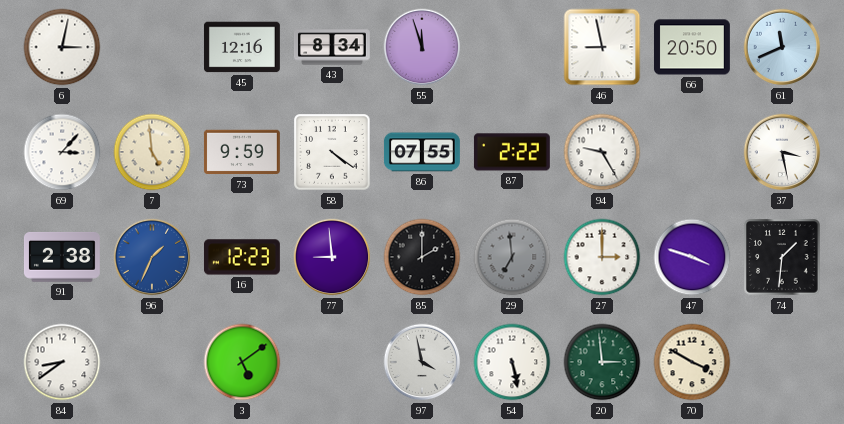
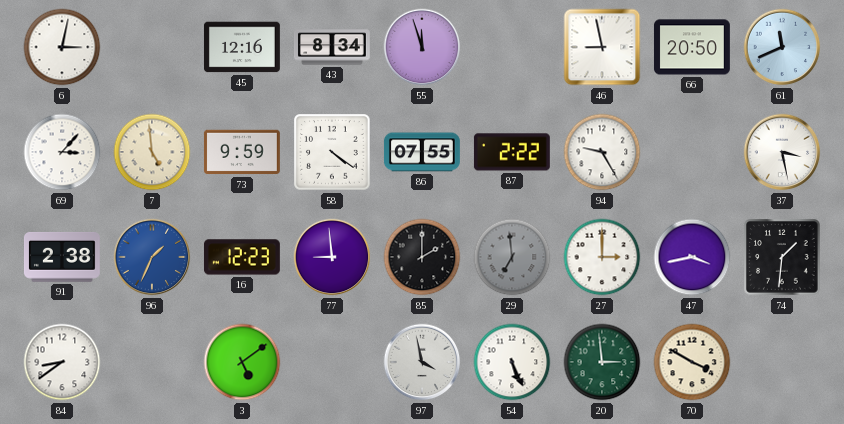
47: 3:48 -> 3:43
54: 5:28 -> 5:26
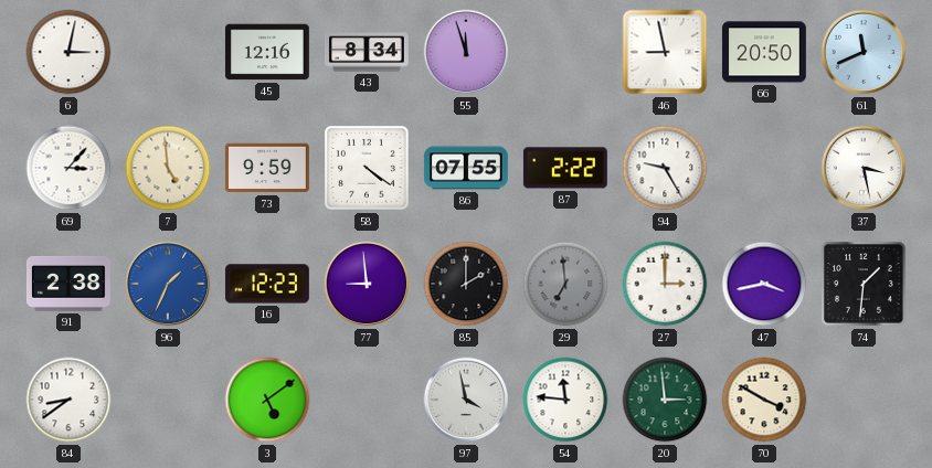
54: 5:26 -> 11:46
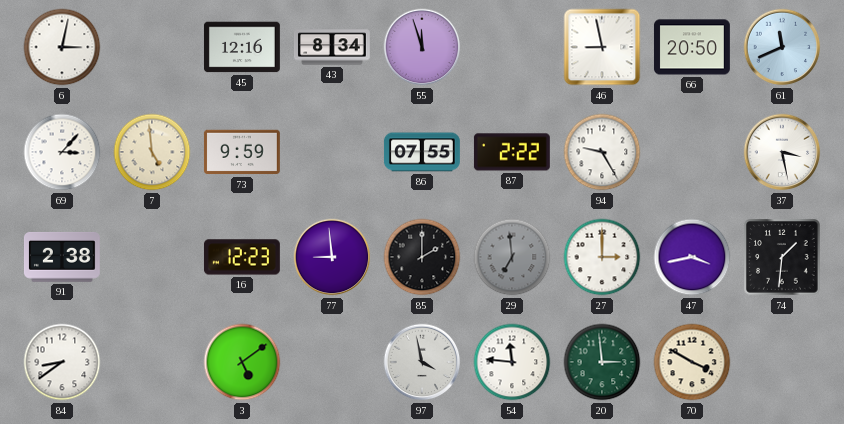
58: 4:21 -> none
96: 1:34 -> none
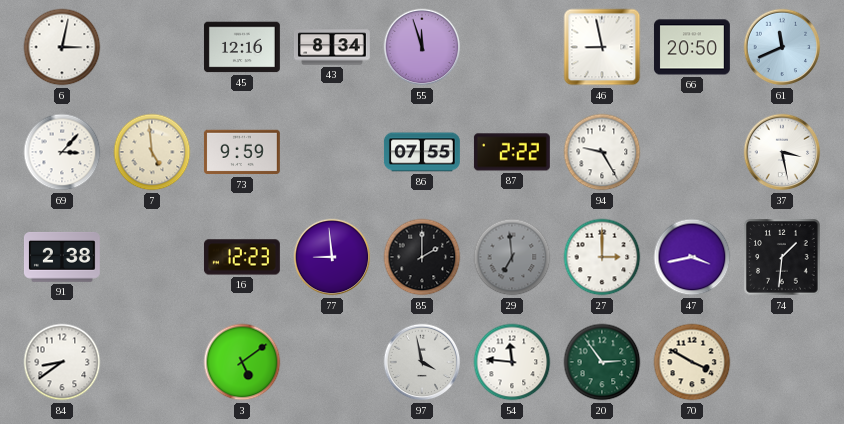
20: 2:59 -> 2:54
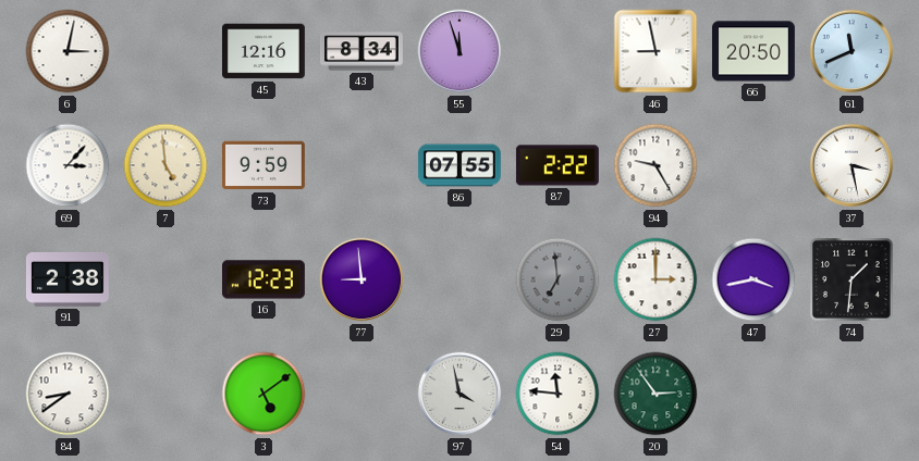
85: 2:00 -> none
70: 3:50 -> none
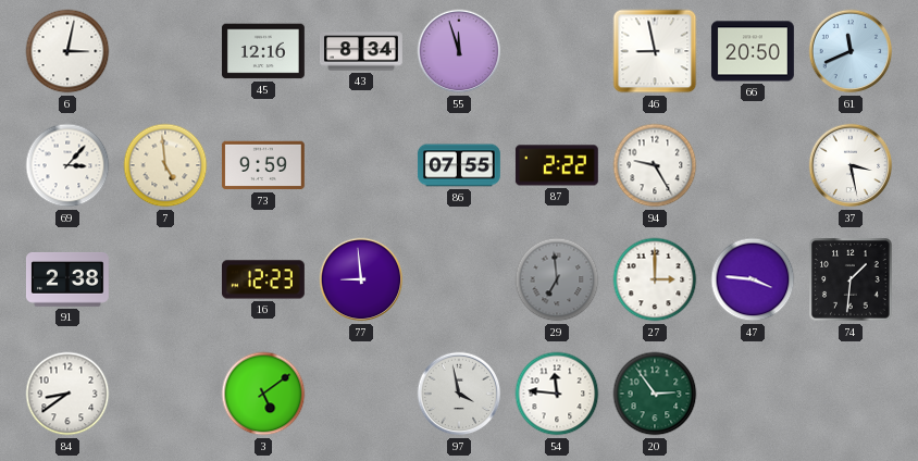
47: 3:43 -> 3:46
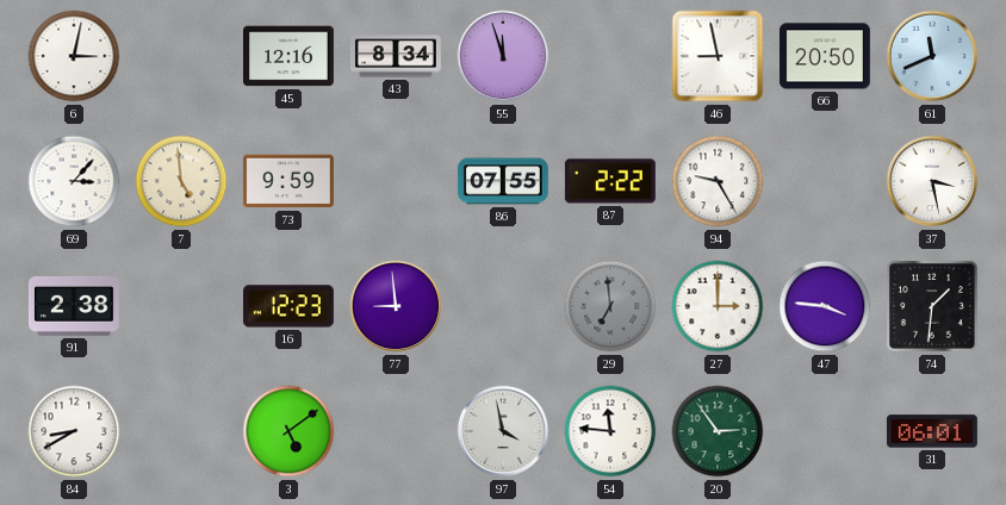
84: 8:39 -> 8:40
31: none -> 06:01
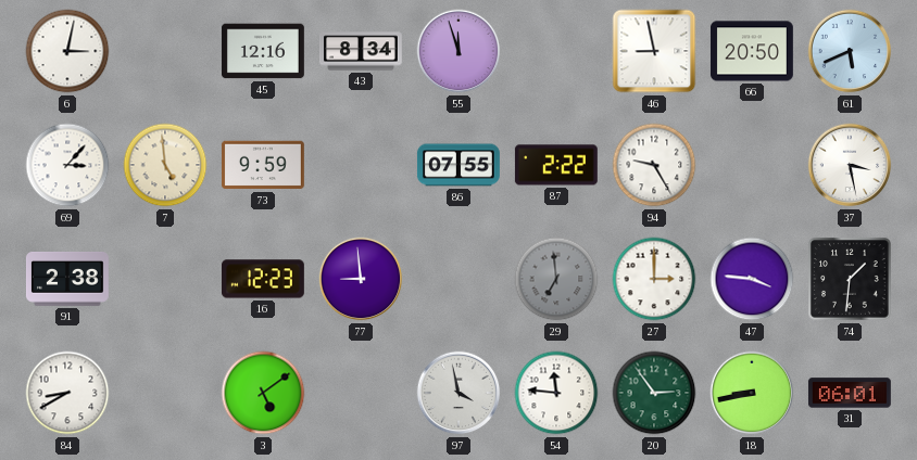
61: 11:41 -> 5:41
18: none -> 8:43
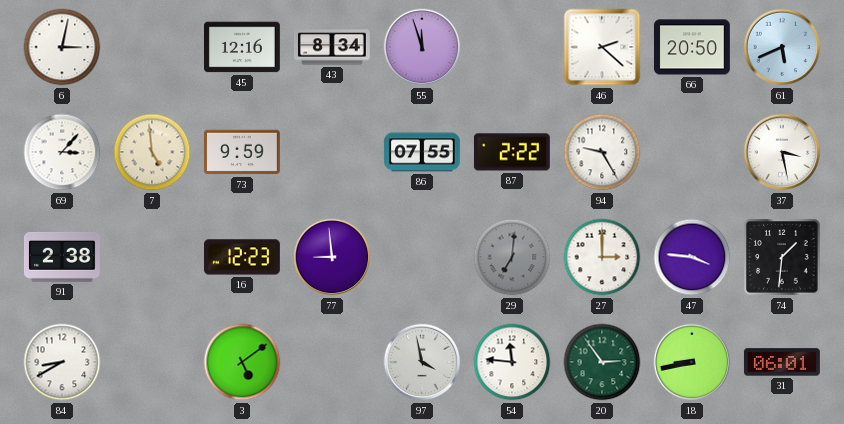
46: 8:58 -> 2:22
29: 6:59 -> 7:01
